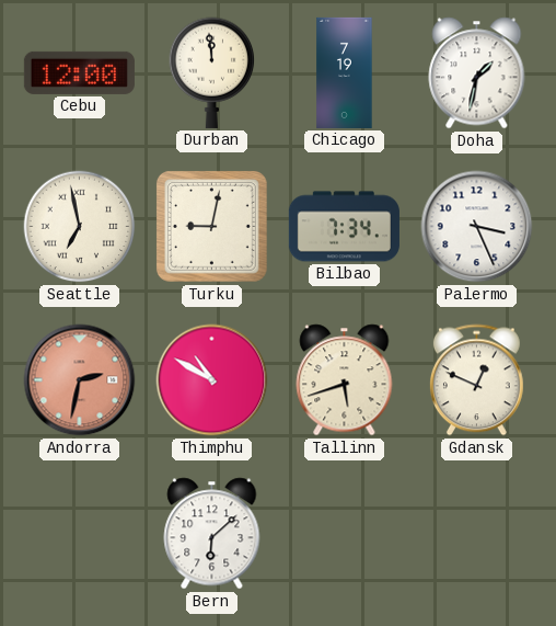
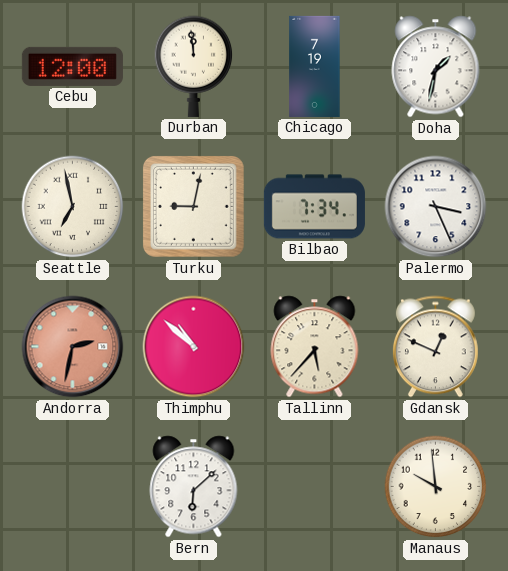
Thimphu: 10:50 -> 10:52
Tallinn: 5:42 -> 5:37
Manaus: none -> 9:59
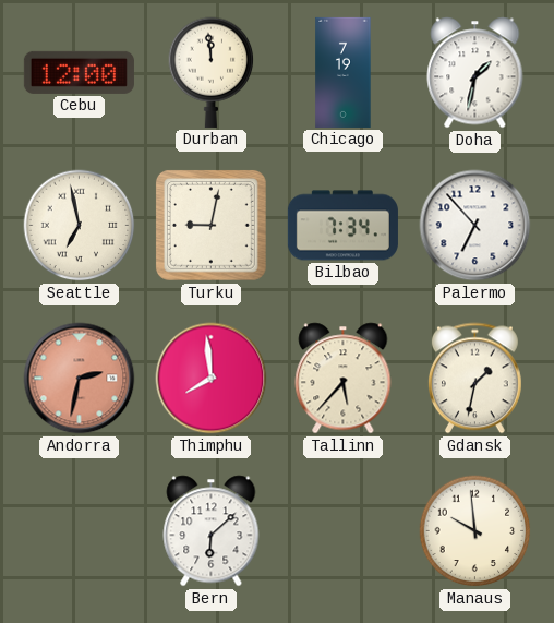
Palermo: 3:26 -> 6:53
Thimphu: 10:52 -> 7:59
Gdansk: 12:49 -> 1:32
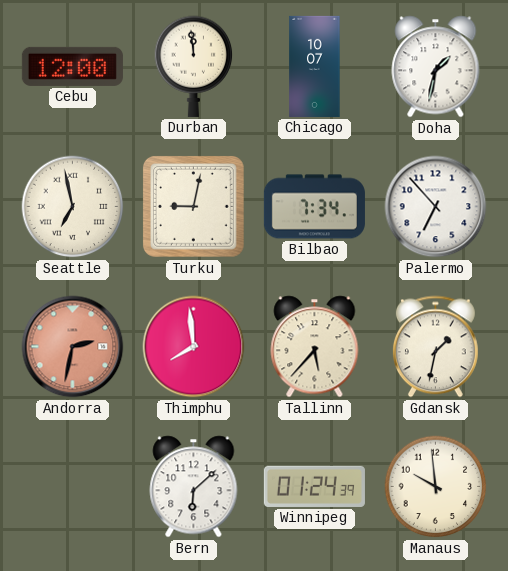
Chicago: 7:19 -> 10:07
Winnipeg: none -> 01:24
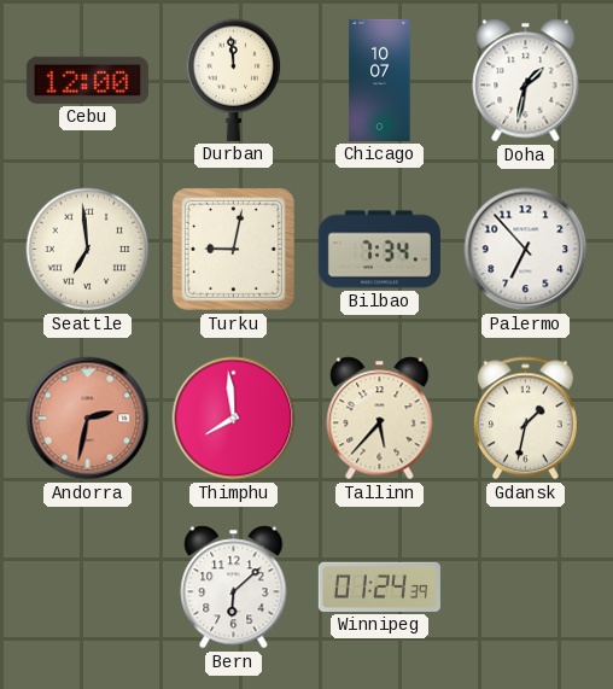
Seattle: 6:58 -> 6:59
Manaus: 9:59 -> none
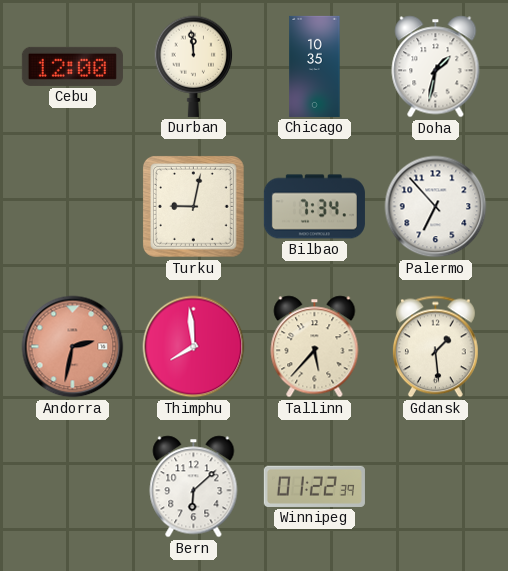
Chicago: 10:07 -> 10:35
Seattle: 6:59 -> none
Gdansk: 1:32 -> 1:29
Winnipeg: 01:24 -> 01:22
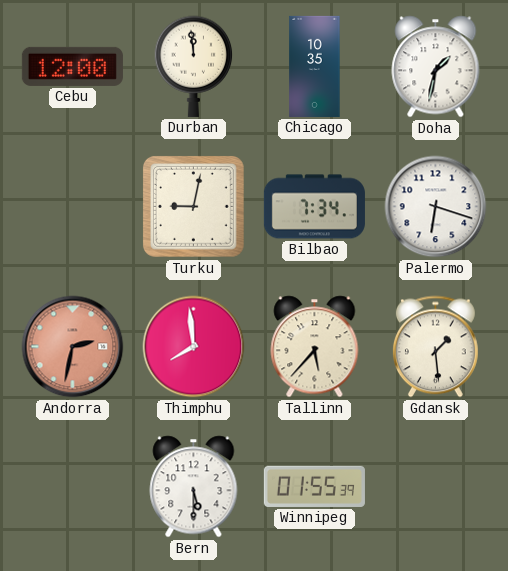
Palermo: 6:53 -> 6:18
Bern: 6:08 -> 5:30
Winnipeg: 01:22 -> 01:55
